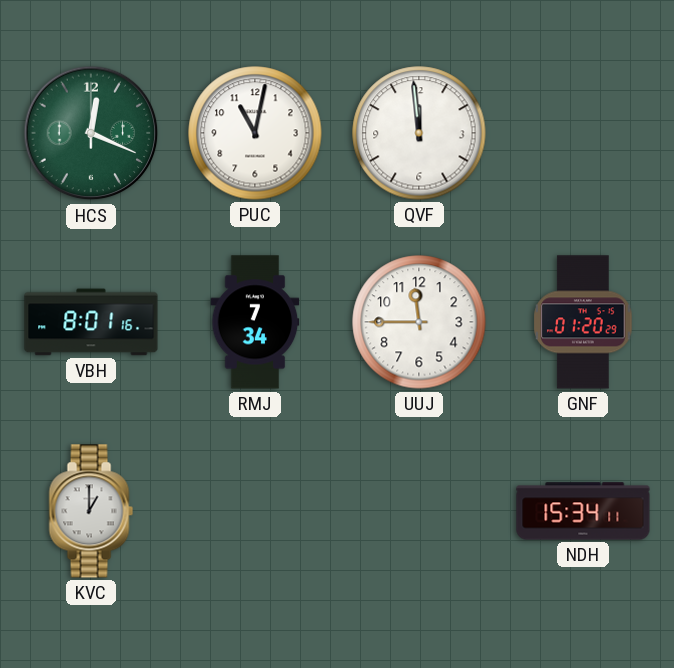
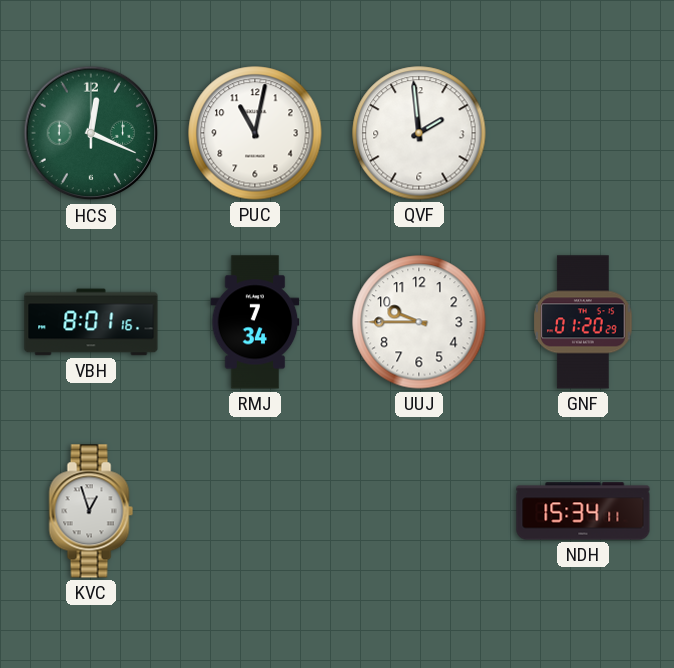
QVF: 11:59 -> 1:59
UUJ: 11:45 -> 9:45
KVC: 1:00 -> 12:57
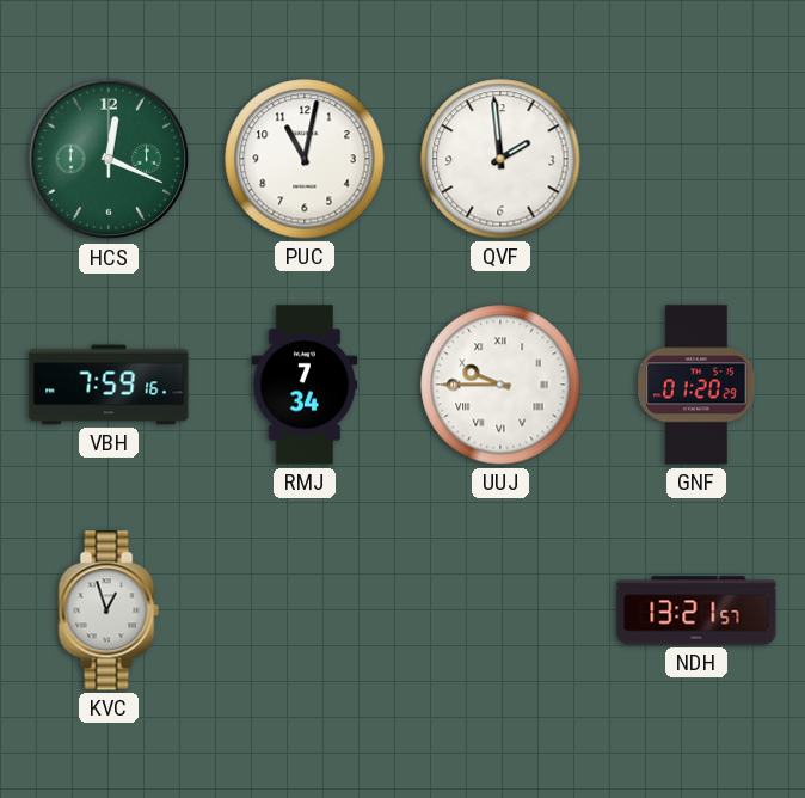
VBH: 8:01 -> 7:59
UUJ numerals: Arabic -> Roman
NDH: 15:34 -> 13:21
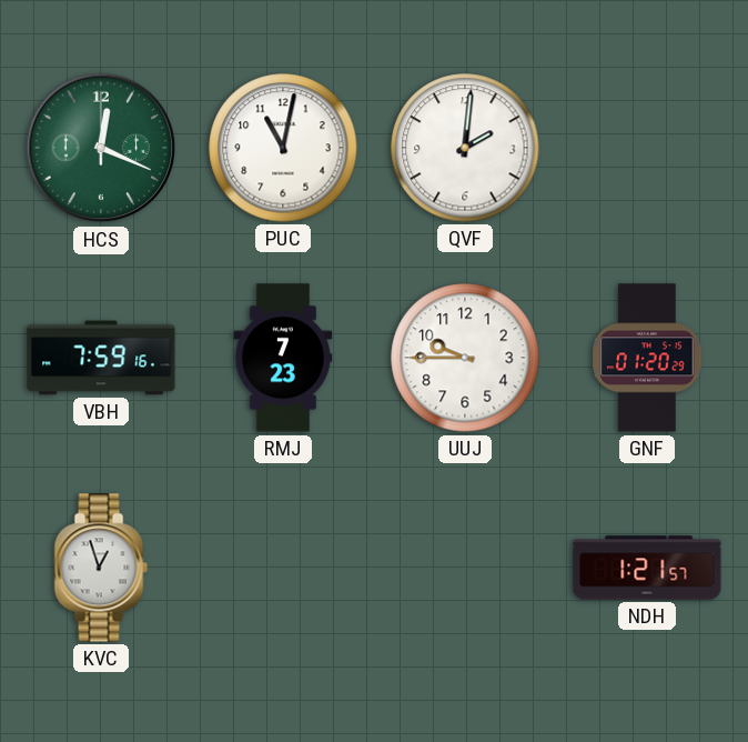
QVF: 1:59 -> 2:01
RMJ: 7:34 -> 7:23
UUJ numerals: Roman -> Arabic
NDH: 13:21 -> 1:21
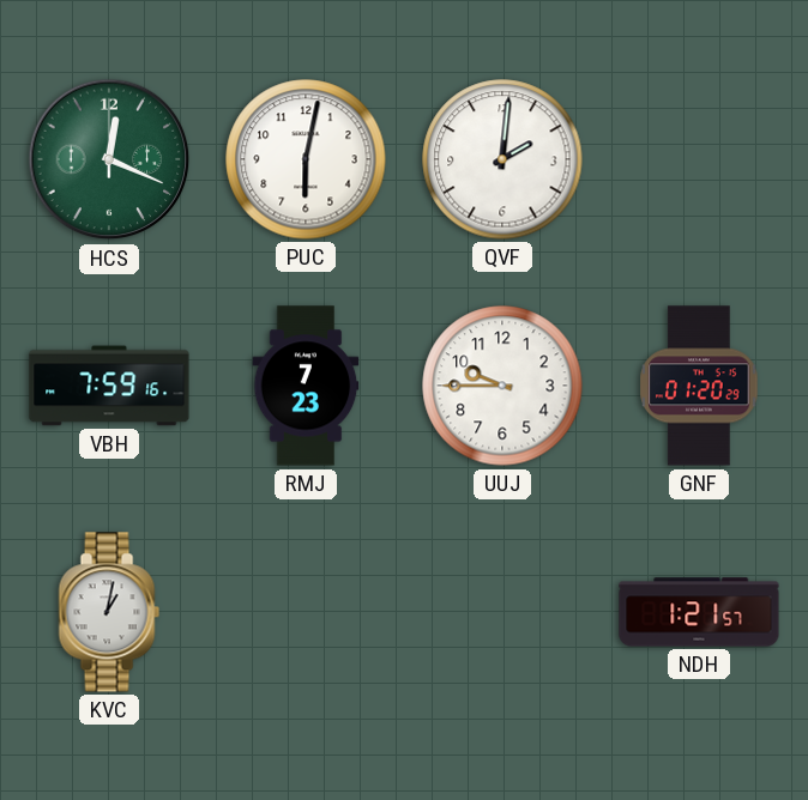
PUC: 11:02 -> 6:02
KVC: 12:57 -> 1:02
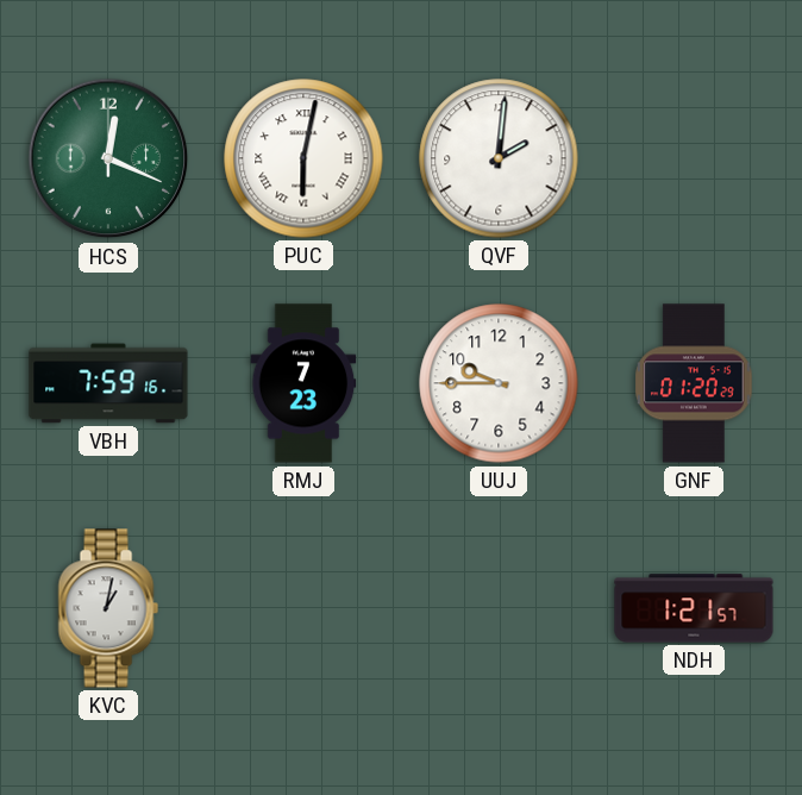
PUC numerals: Arabic -> Roman
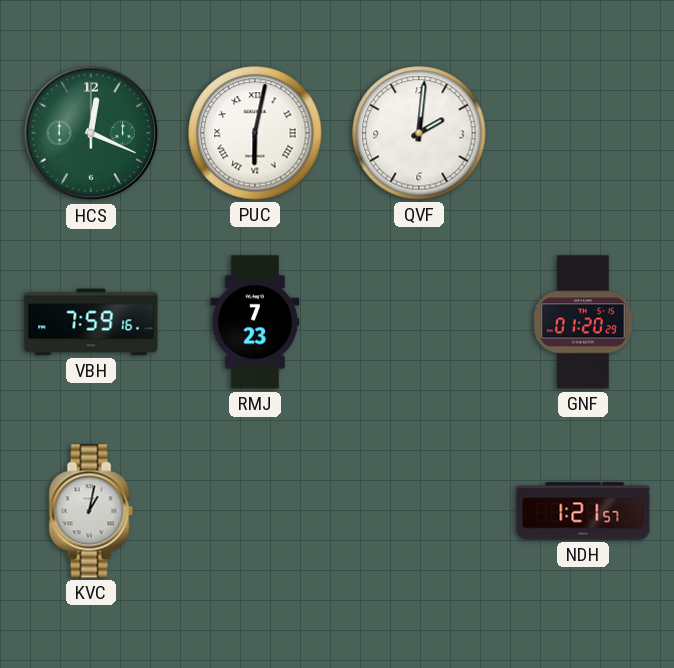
UUJ: 9:45 -> none
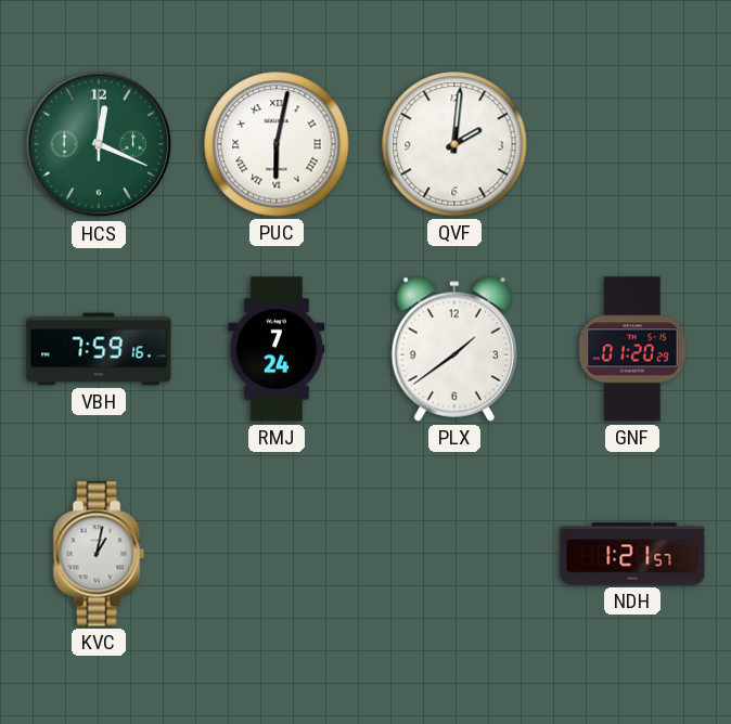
RMJ: 7:23 -> 7:24
PLX: none -> 1:39
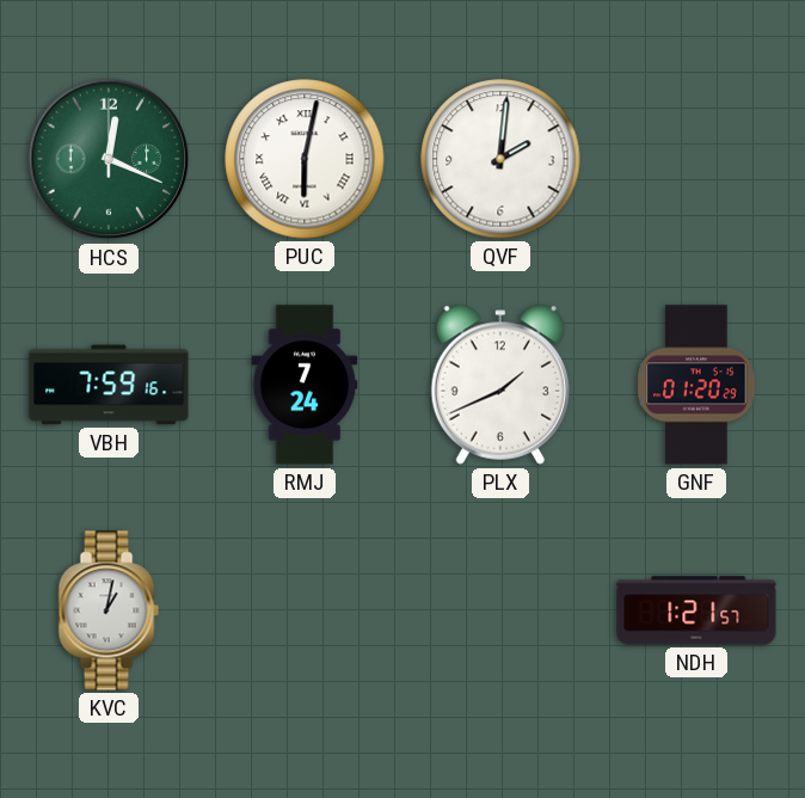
PLX: 1:39 -> 1:41
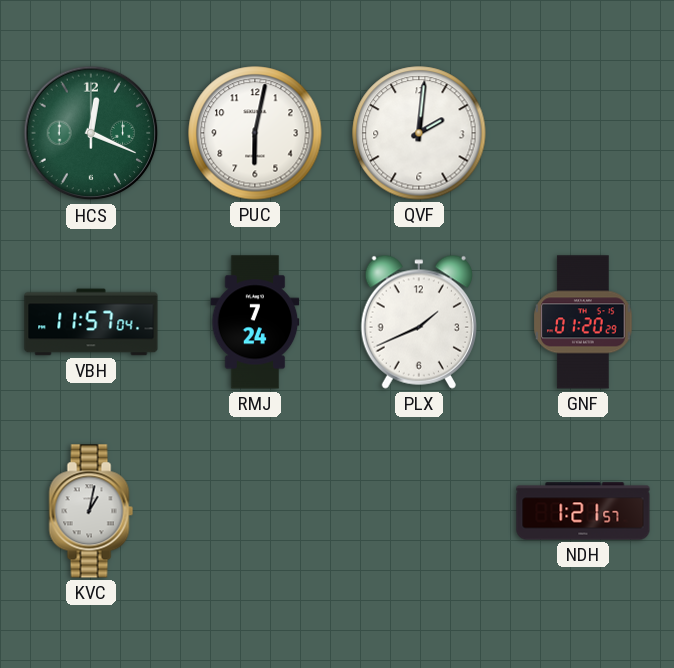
PUC numerals: Roman -> Arabic
VBH: 7:59 -> 11:57
